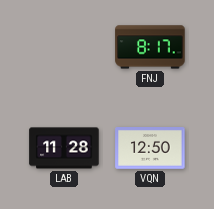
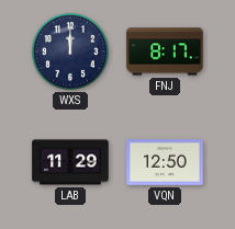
WXS: none -> 12:00
LAB: 11:28 -> 11:29
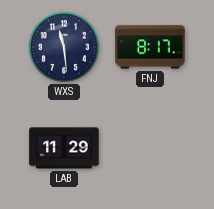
WXS: 12:00 -> 11:29
VQN: 12:50 -> none
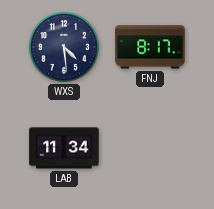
WXS: 11:29 -> 4:29
LAB: 11:29 -> 11:34
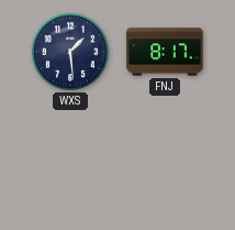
WXS: 4:29 -> 1:29
LAB: 11:34 -> none
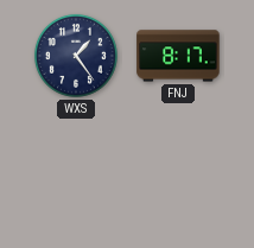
WXS: 1:29 -> 1:24
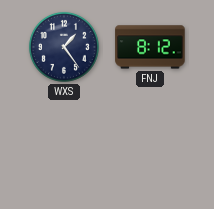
FNJ: 8:17 -> 8:12
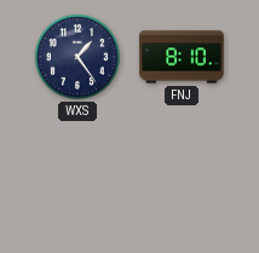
FNJ: 8:12 -> 8:10
